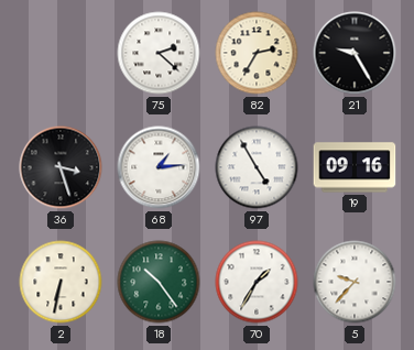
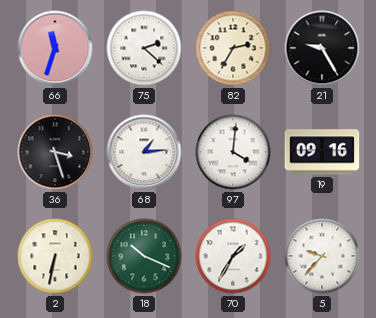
66: none -> 11:33
97: 4:55 -> 4:01
18: 10:24 -> 10:19
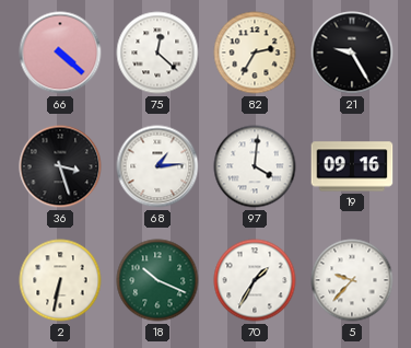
66: 11:33 -> 4:22
75: 2:22 -> 12:22
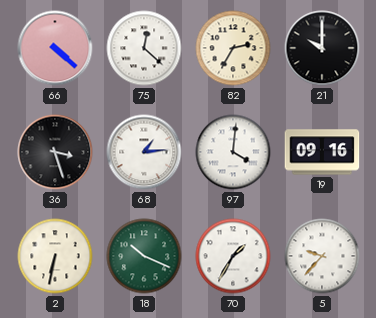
21: 9:25 -> 10:00
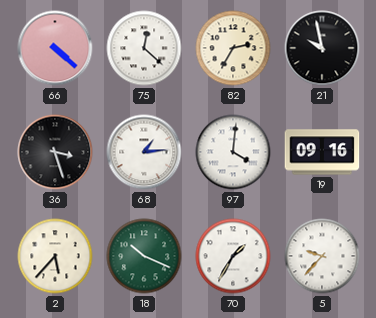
21: 10:00 -> 9:58
2: 6:32 -> 5:37
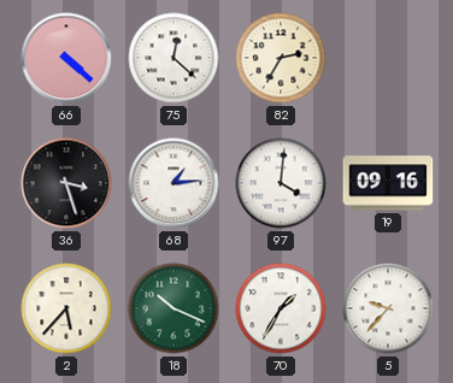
21: 9:58 -> none
